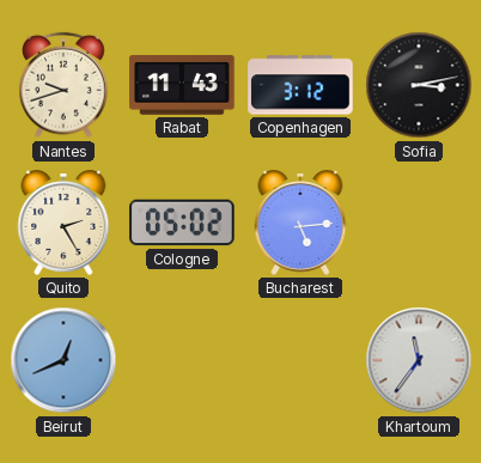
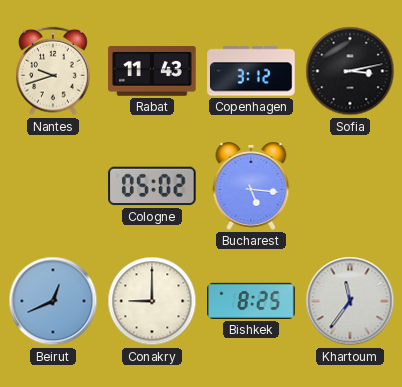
Quito: 2:25 -> none
Bucharest: 5:14 -> 5:16
Conakry: none -> 9:00
Bishkek: none -> 8:25
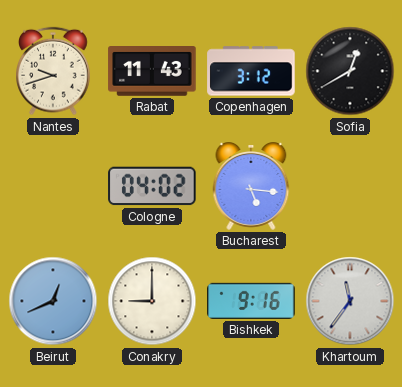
Sofia: 3:13 -> 12:40
Cologne: 05:02 -> 04:02
Bishkek: 8:25 -> 9:16
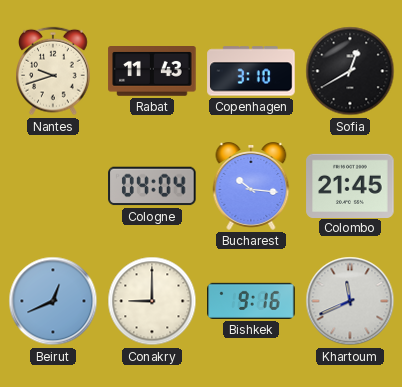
Copenhagen: 3:12 -> 3:10
Cologne: 04:02 -> 04:04
Bucharest: 5:16 -> 10:16
Colombo: none -> 21:45
Khartoum: 11:36 -> 11:41
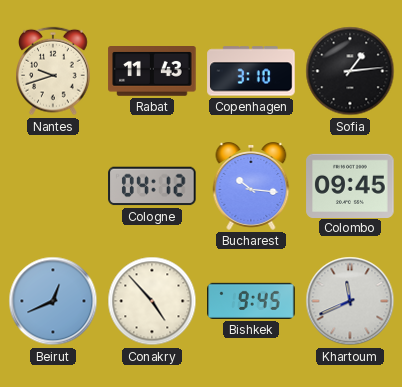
Sofia: 12:40 -> 1:14
Cologne: 04:04 -> 04:12
Colombo: 21:45 -> 09:45
Conakry: 9:00 -> 4:53
Bishkek: 9:16 -> 9:45
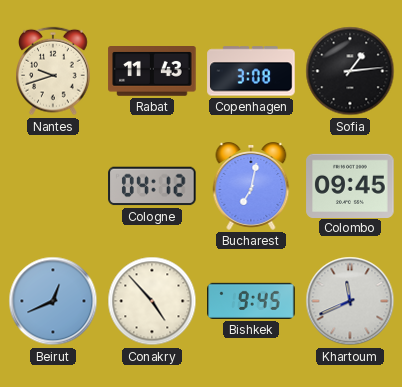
Copenhagen: 3:10 -> 3:08
Bucharest: 10:16 -> 7:02
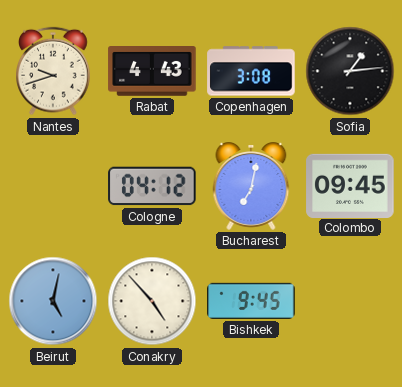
Rabat: 11:43 -> 4:43
Beirut: 12:41 -> 5:02
Khartoum: 11:41 -> none
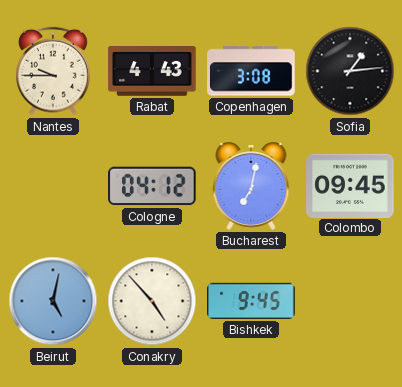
Nantes: 9:42 -> 9:45
